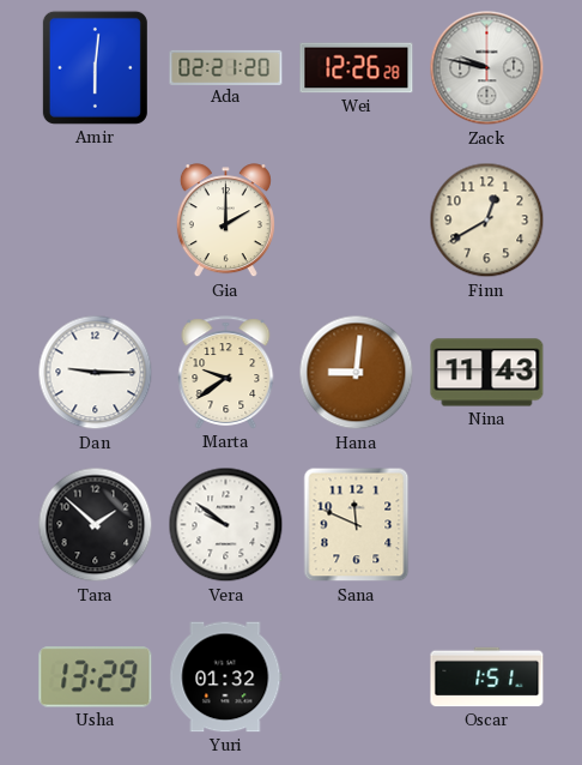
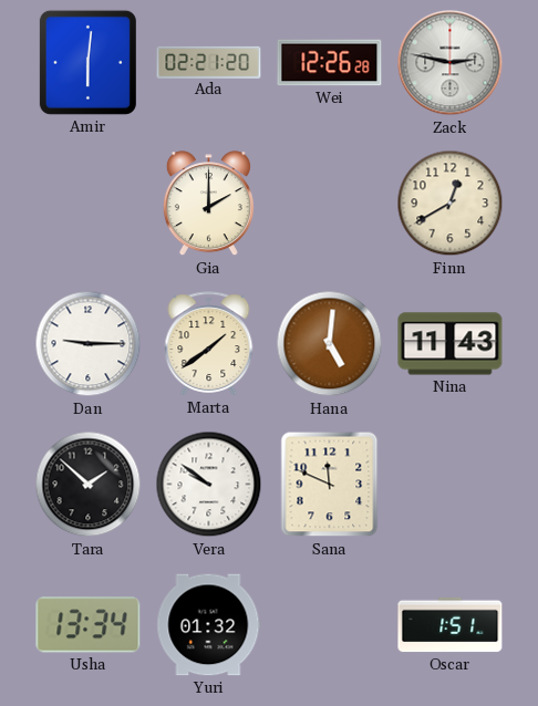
Zack: 9:47 -> 2:47
Marta: 9:39 -> 1:39
Hana: 9:01 -> 5:01
Usha: 13:29 -> 13:34
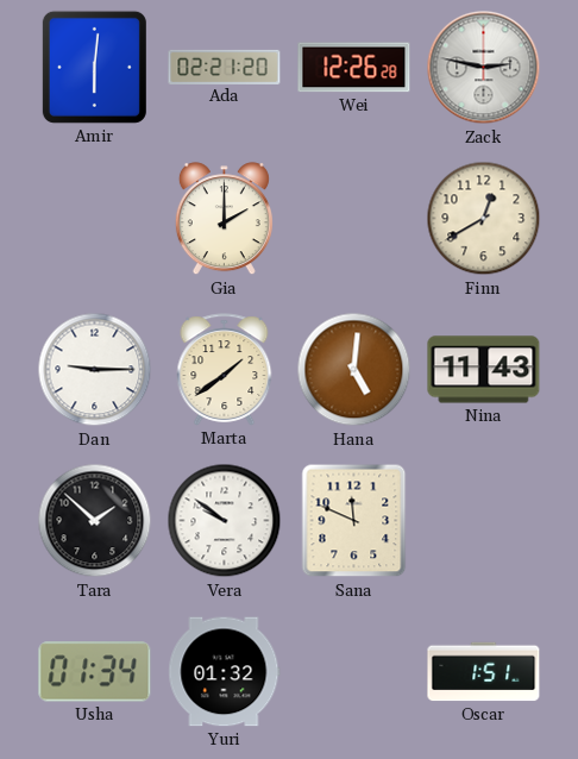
Usha: 13:34 -> 01:34
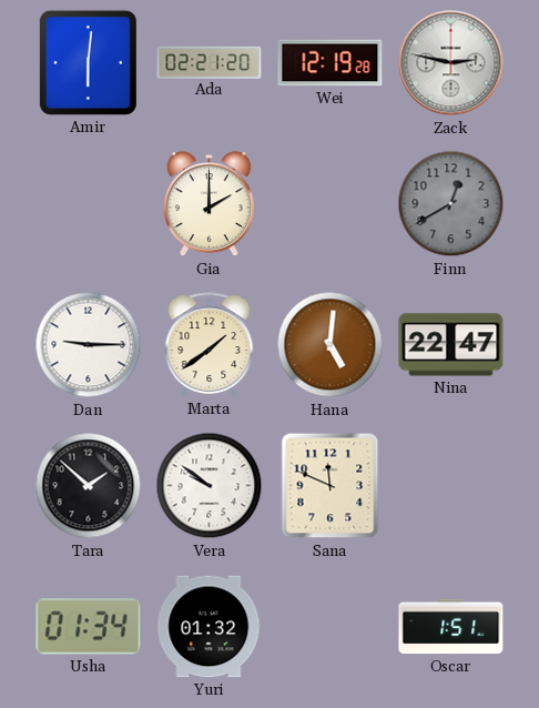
Wei: 12:26 -> 12:19
Finn dial: cream -> grey
Nina: 11:43 -> 22:47
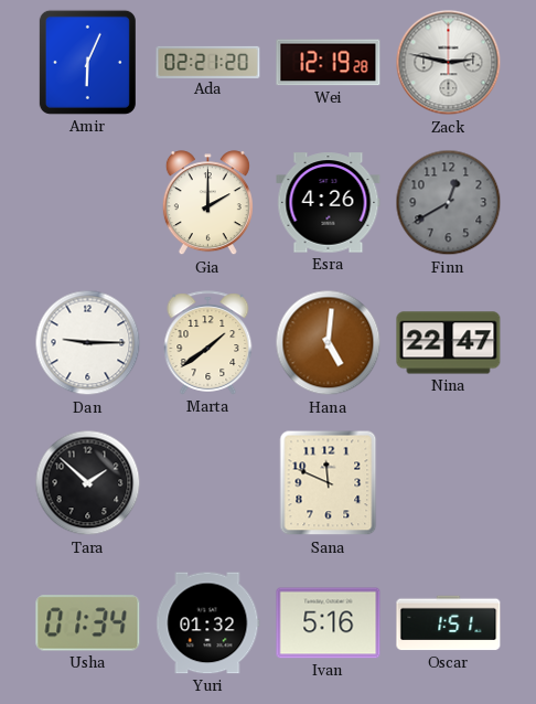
Amir: 6:01 -> 6:04
Esra: none -> 4:26
Vera: 9:51 -> none
Ivan: none -> 5:16
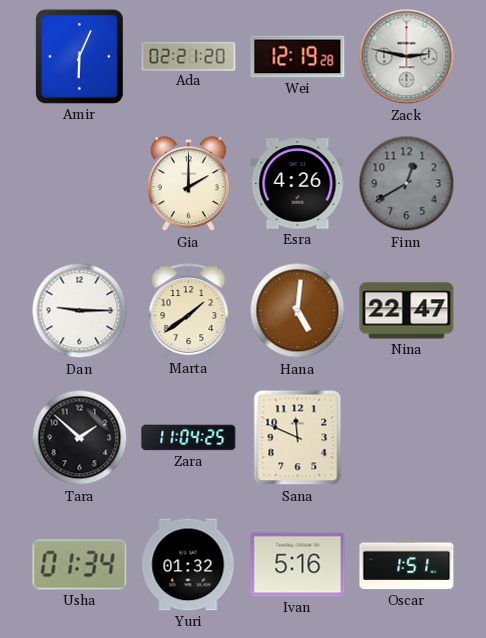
Zara: none -> 11:04
